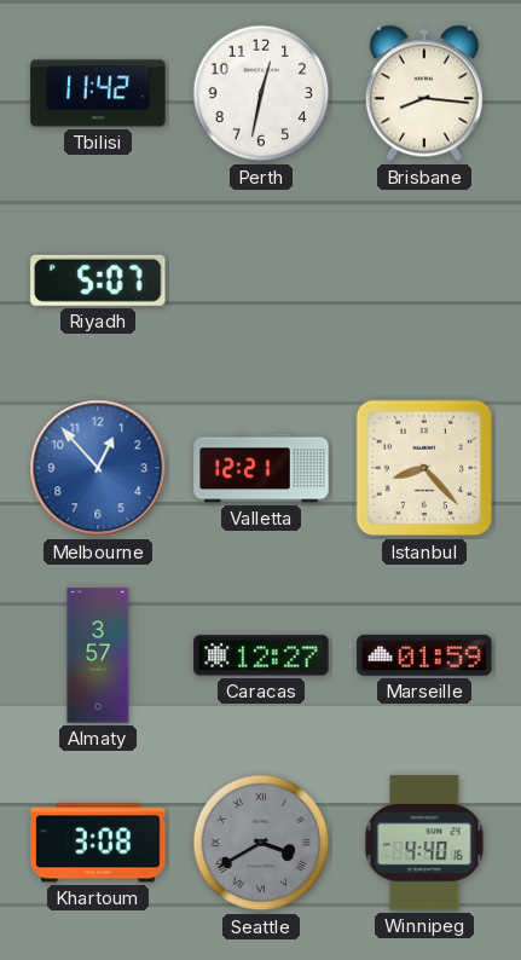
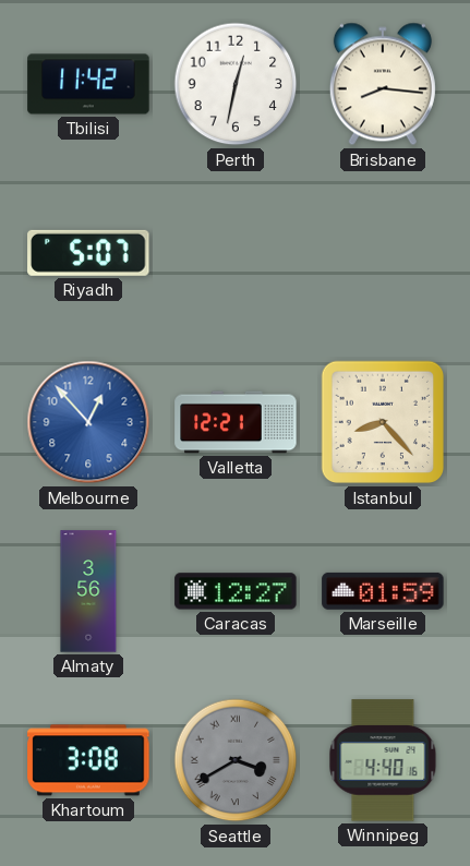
Almaty: 3:57 -> 3:56
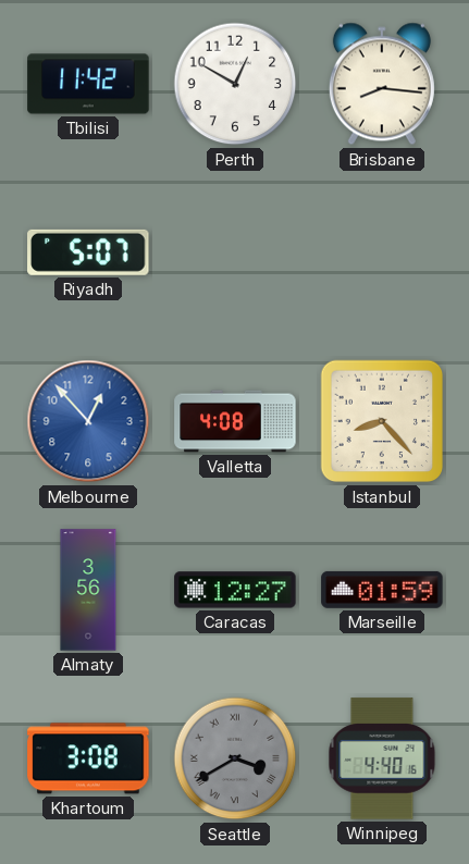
Perth: 12:32 -> 12:50
Valletta: 12:21 -> 4:08
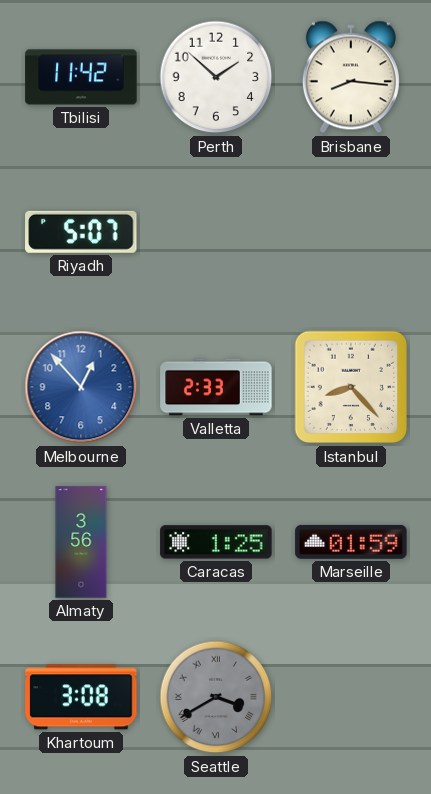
Perth: 12:50 -> 1:52
Valletta: 4:08 -> 2:33
Caracas: 12:27 -> 1:25
Winnipeg: 4:40 -> none
